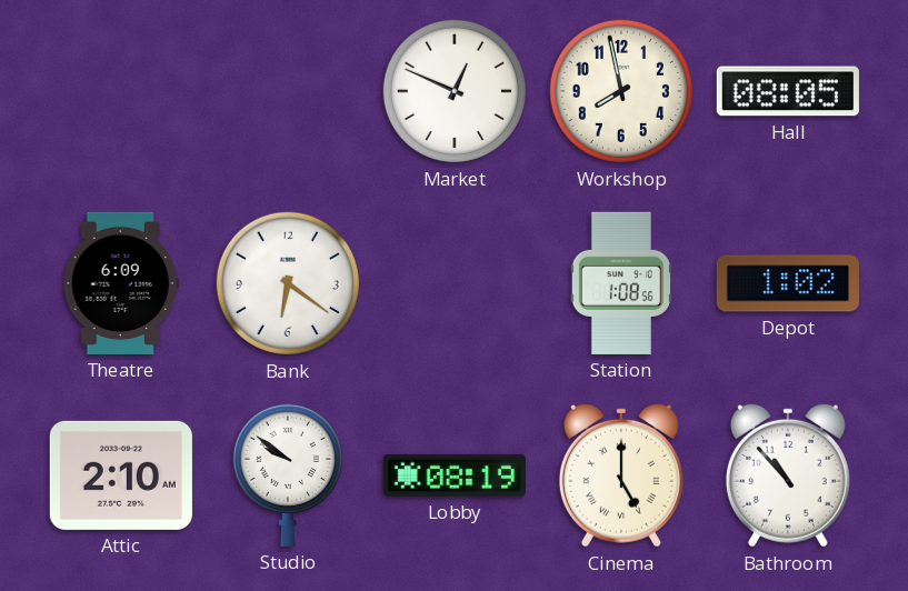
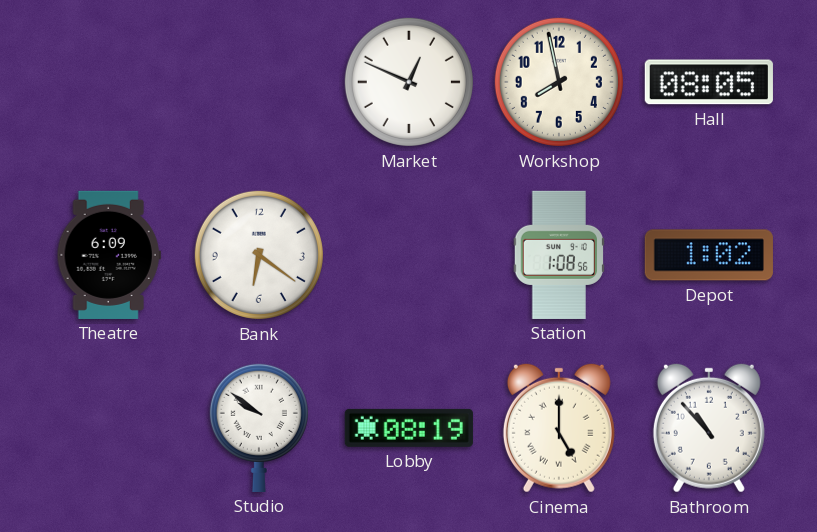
Attic: 2:10 -> none
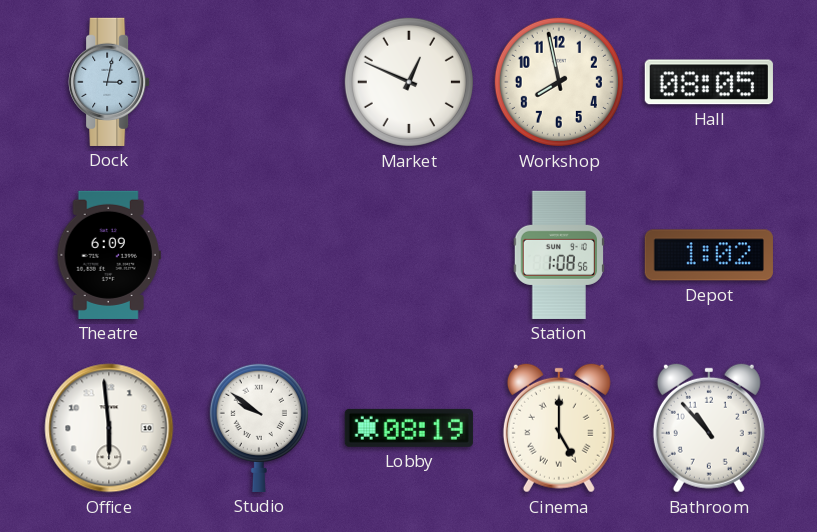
Dock: none -> 3:02
Bank: 6:21 -> none
Office: none -> 5:59
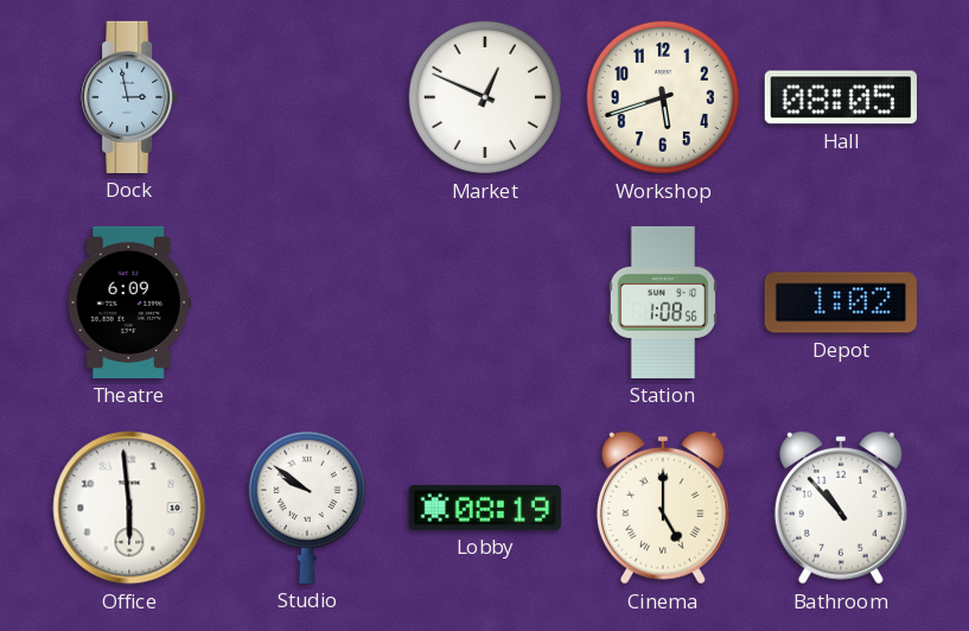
Dock: 3:02 -> 2:58
Workshop: 7:58 -> 5:42
